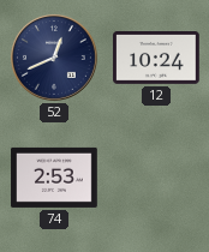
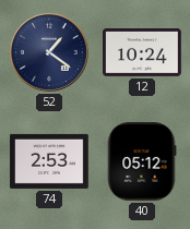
52: 12:41 -> 1:21
40: none -> 05:12
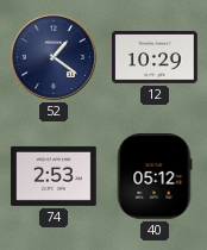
12: 10:24 -> 10:29
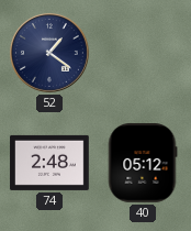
12: 10:29 -> none
74: 2:53 -> 2:48
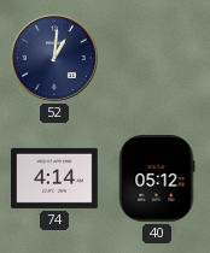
52: 1:21 -> 1:01
74: 2:48 -> 4:14
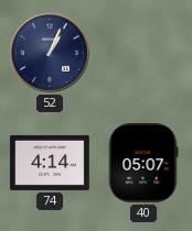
52: 1:01 -> 1:04
40: 05:12 -> 05:07
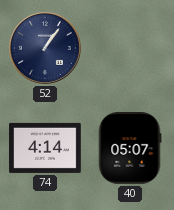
52: 1:04 -> 1:06
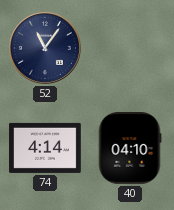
52: 1:06 -> 11:06
40: 05:07 -> 04:10
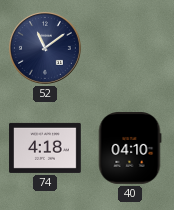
52: 11:06 -> 11:09
74: 4:14 -> 4:18
